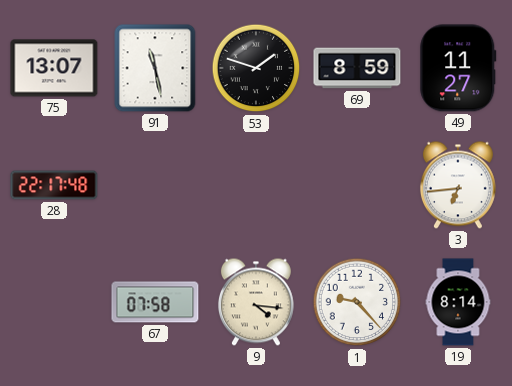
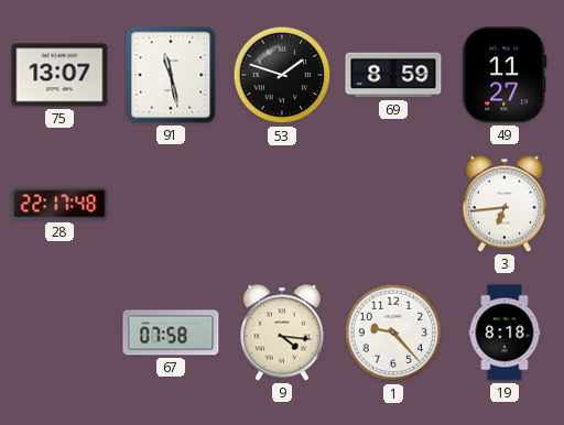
19: 8:14 -> 8:18
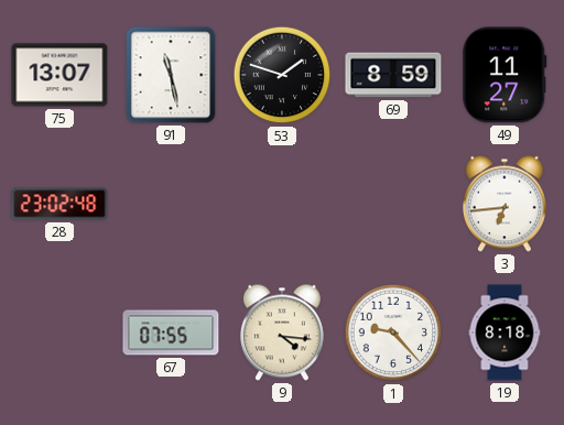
28: 22:17 -> 23:02
67: 07:58 -> 07:55
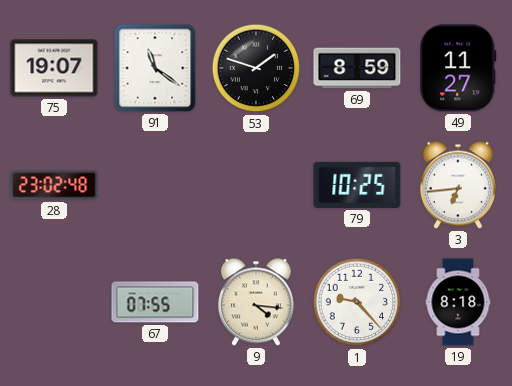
75: 13:07 -> 19:07
91: 11:28 -> 11:21
79: none -> 10:25
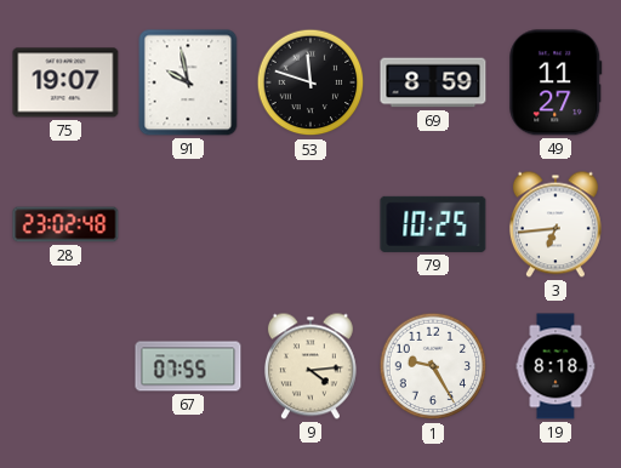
91: 11:21 -> 9:58
53: 1:48 -> 11:48
9: 4:16 -> 4:14
1: 9:23 -> 9:25
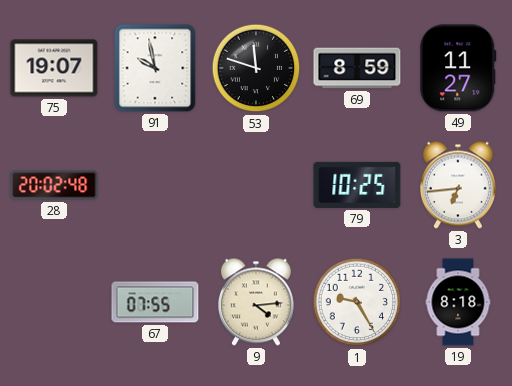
28: 23:02 -> 20:02
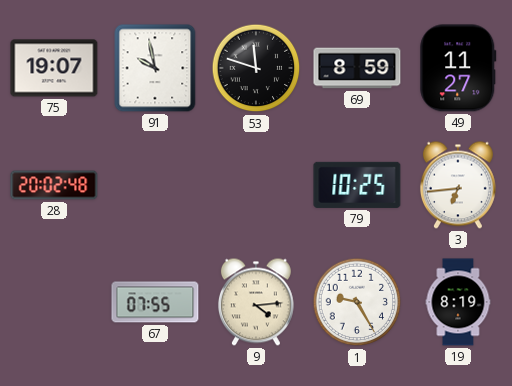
19: 8:18 -> 8:19
